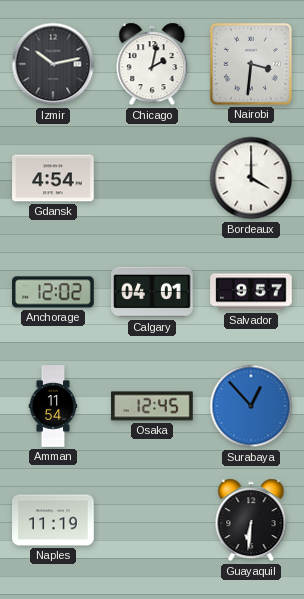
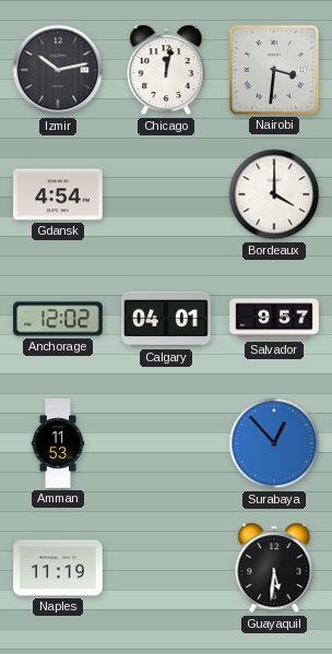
Chicago: 2:02 -> 12:02
Amman: 11:54 -> 11:53
Osaka: 12:45 -> none
Guayaquil: 6:31 -> 5:31
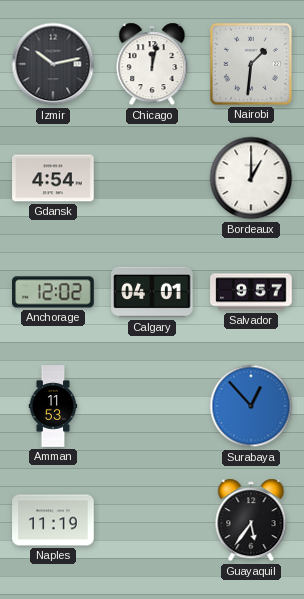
Nairobi: 3:31 -> 1:31
Bordeaux: 4:00 -> 1:00
Guayaquil: 5:31 -> 5:36
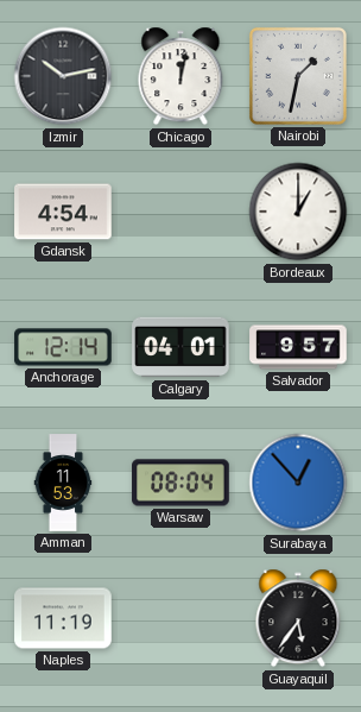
Nairobi: 1:31 -> 1:32
Anchorage: 12:02 -> 12:14
Warsaw: none -> 08:04
